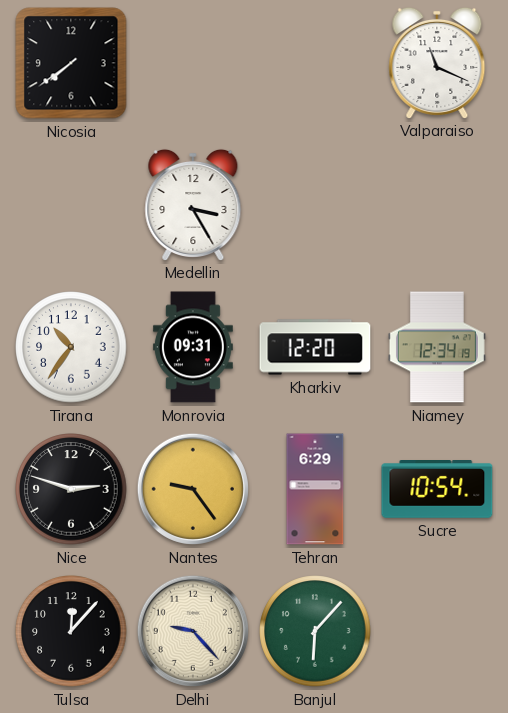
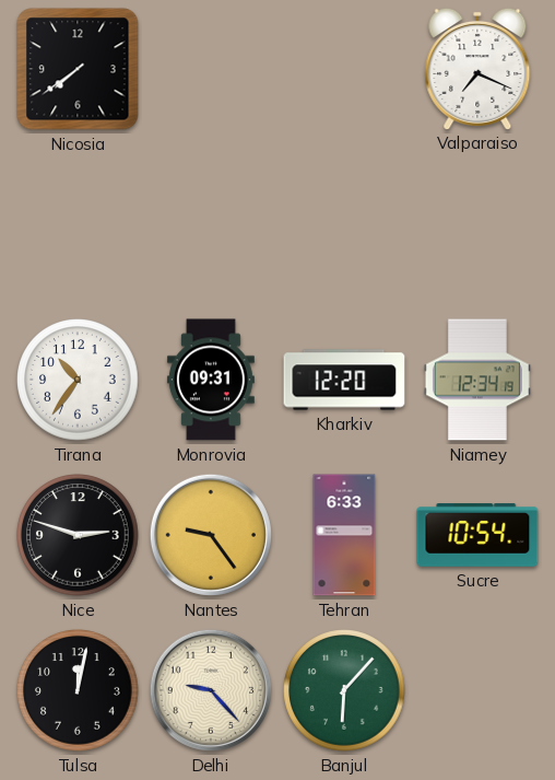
Valparaiso: 11:19 -> 7:19
Medellin: 3:25 -> none
Tehran: 6:29 -> 6:33
Tulsa: 12:07 -> 12:02
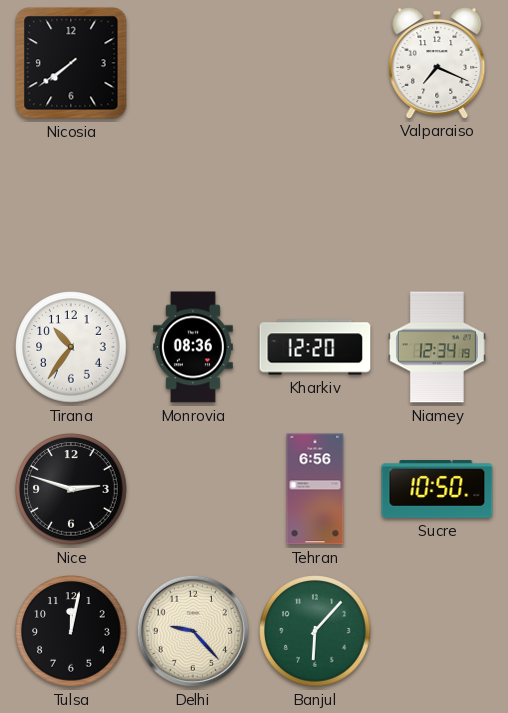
Monrovia: 09:31 -> 08:36
Nantes: 9:24 -> none
Tehran: 6:33 -> 6:56
Sucre: 10:54 -> 10:50
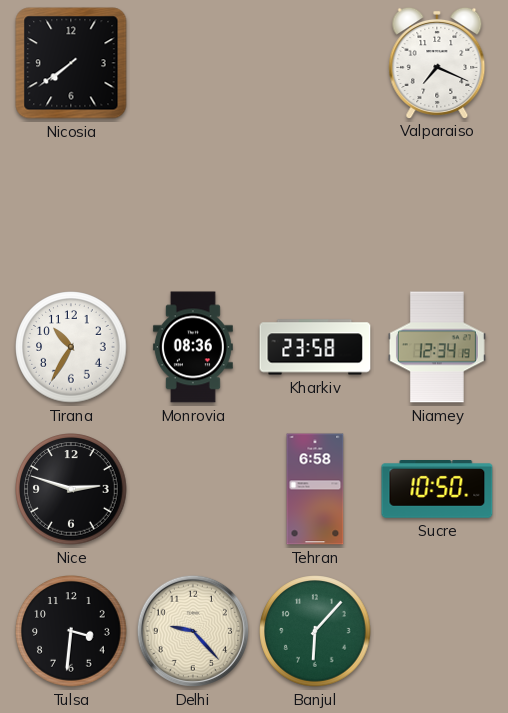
Tirana: 10:36 -> 10:35
Kharkiv: 12:20 -> 23:58
Tehran: 6:56 -> 6:58
Tulsa: 12:02 -> 3:31
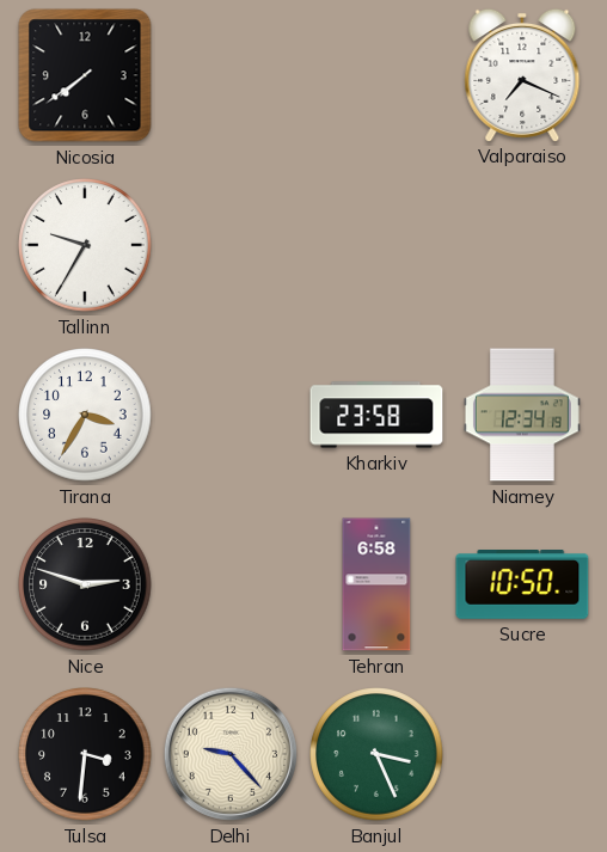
Tallinn: none -> 9:35
Tirana: 10:35 -> 3:35
Monrovia: 08:36 -> none
Banjul: 6:07 -> 3:26
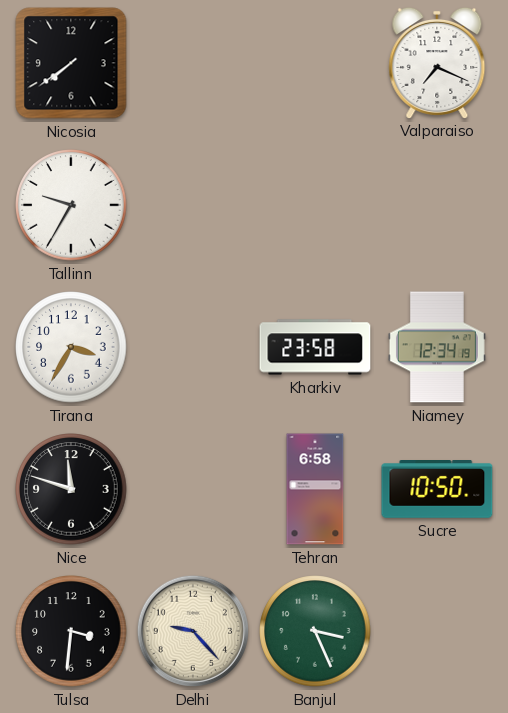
Nice: 2:48 -> 11:48
